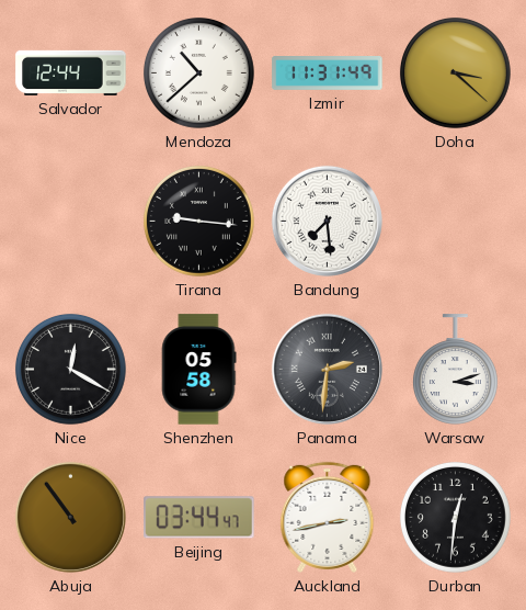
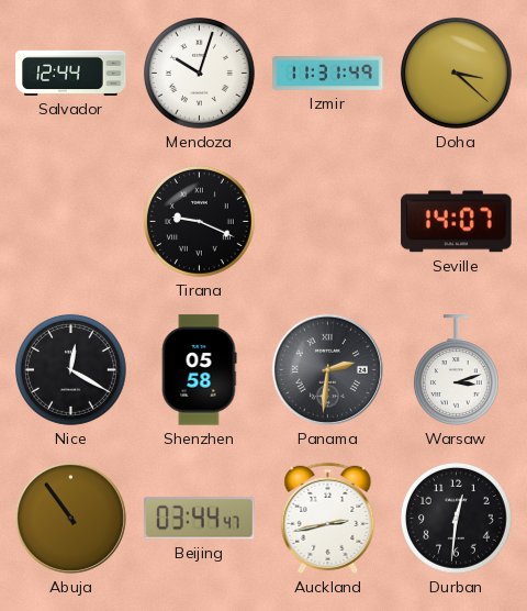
Mendoza: 10:38 -> 10:03
Tirana: 9:16 -> 9:19
Bandung: 7:29 -> none
Seville: none -> 14:07
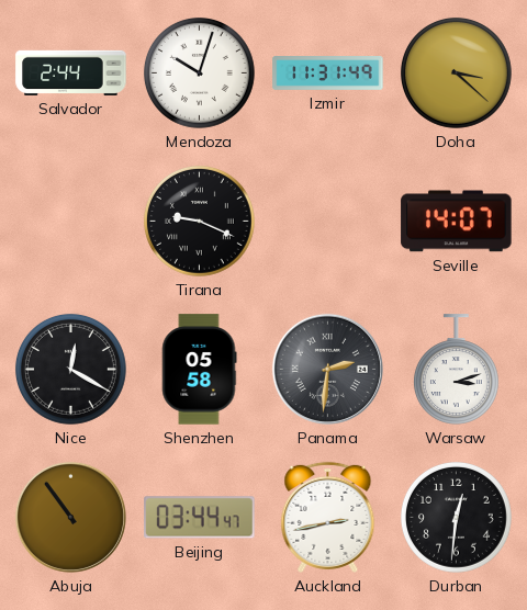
Salvador: 12:44 -> 2:44
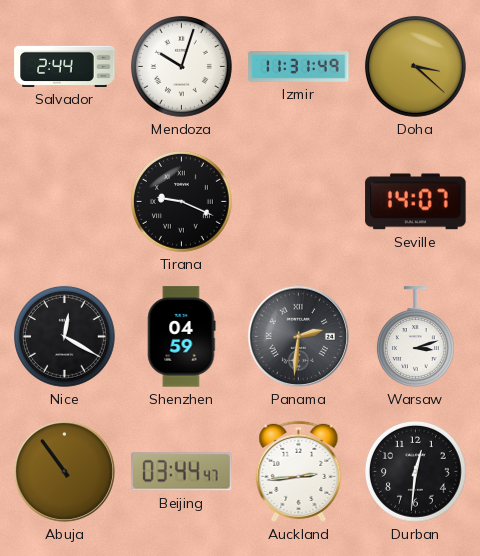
Shenzhen: 05:58 -> 04:59
Auckland: 2:43 -> 2:44
